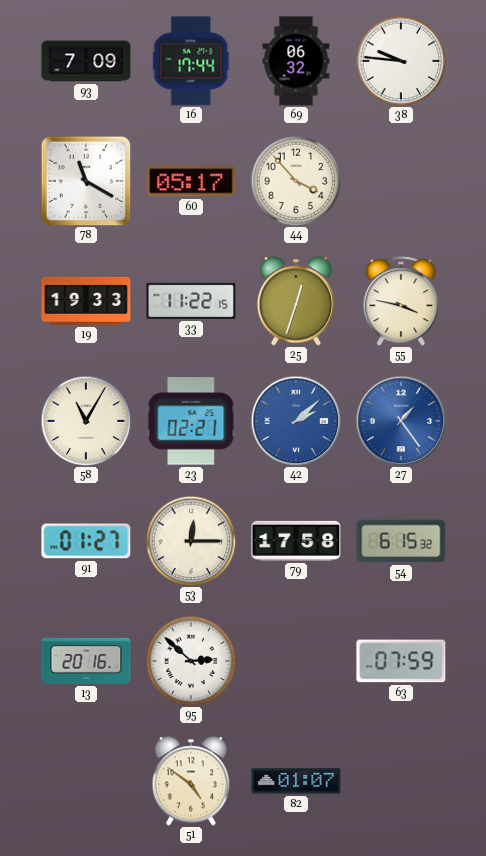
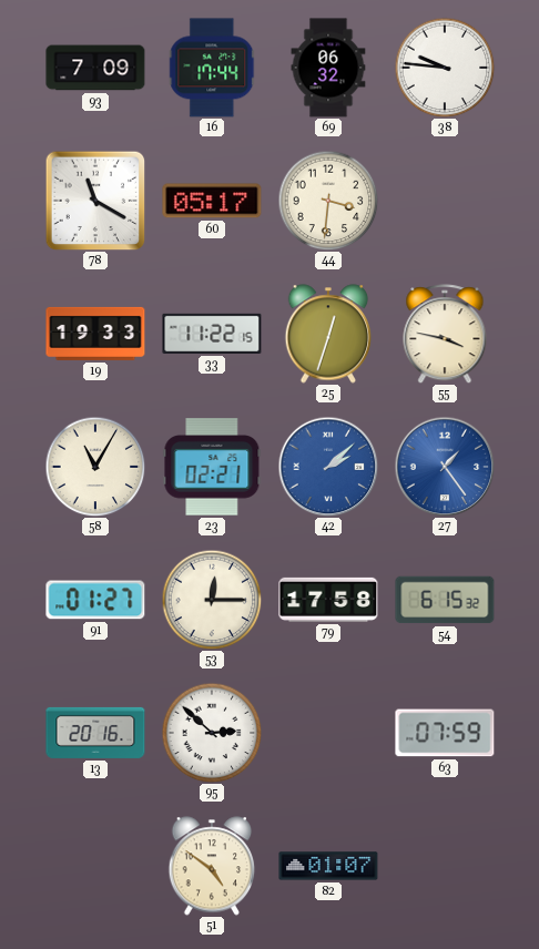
44: 3:53 -> 3:31
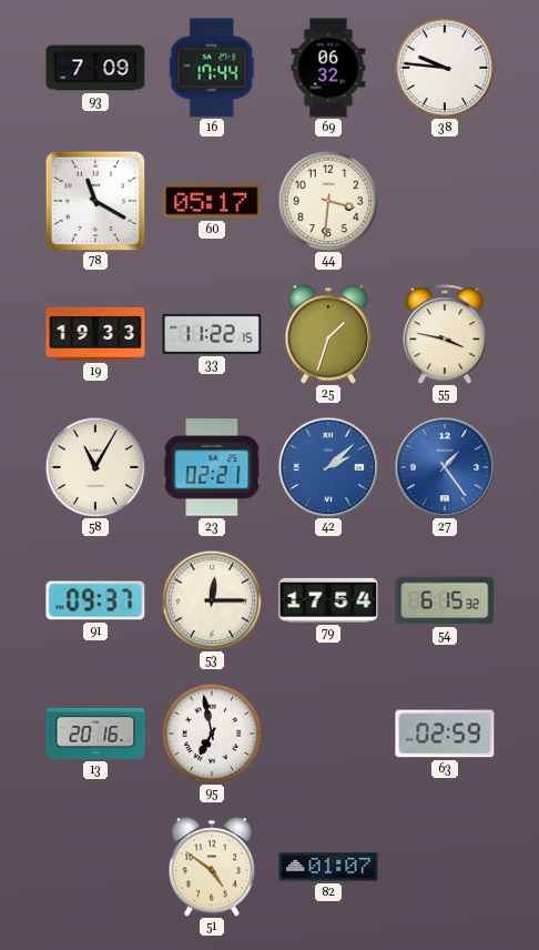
25: 12:33 -> 1:33
91: 01:27 -> 09:37
79: 17:58 -> 17:54
95: 2:52 -> 6:58
63: 07:59 -> 02:59
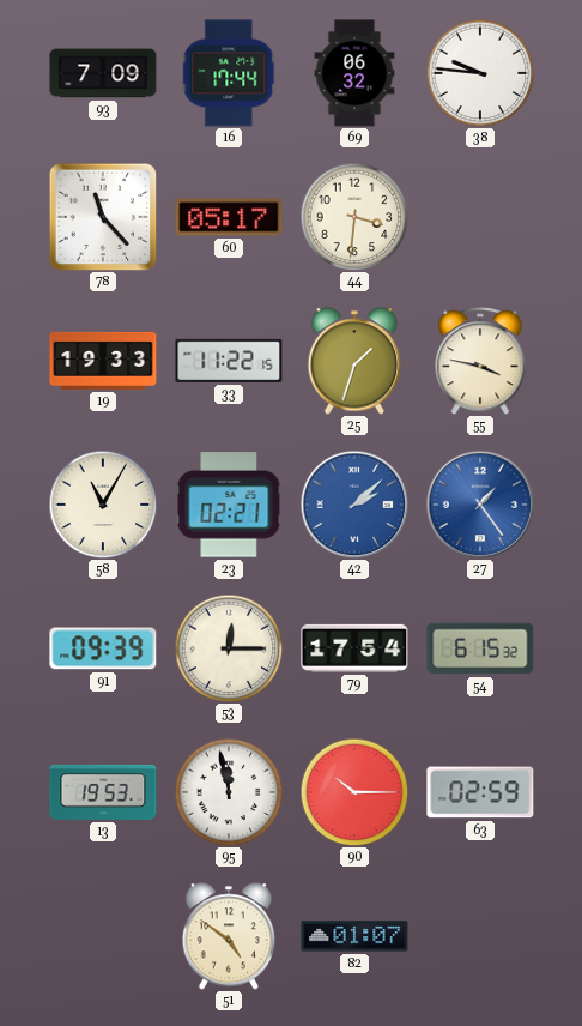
78: 11:20 -> 11:23
91: 09:37 -> 09:39
13: 20:16 -> 19:53
95: 6:58 -> 11:58
90: none -> 10:15
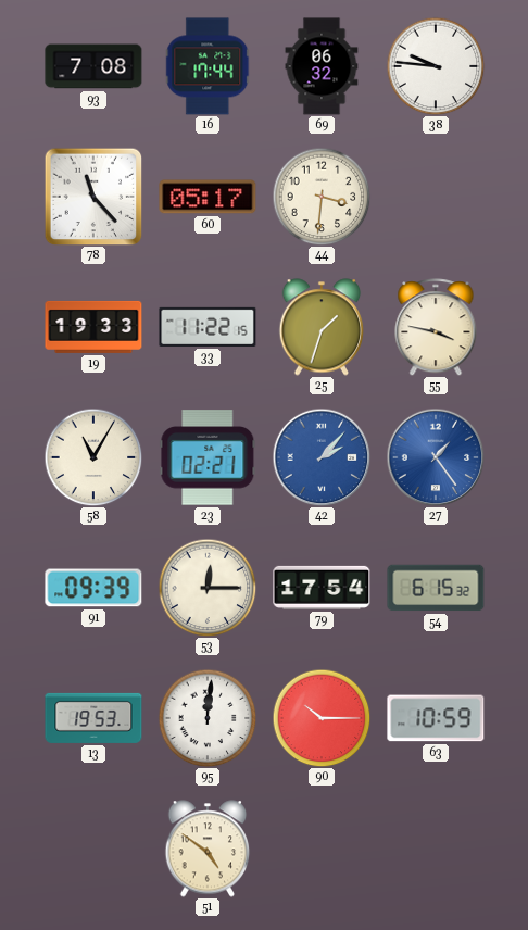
93: 7:09 -> 7:08
42: 2:08 -> 2:07
95: 11:58 -> 12:01
63: 02:59 -> 10:59
82: 01:07 -> none
